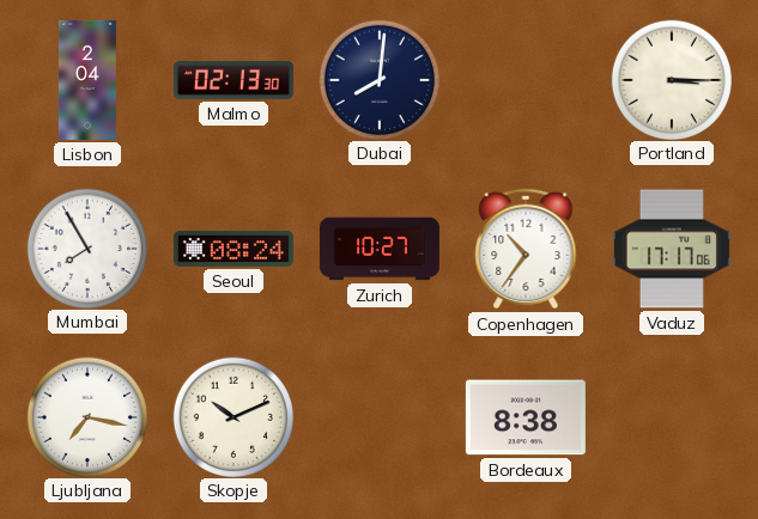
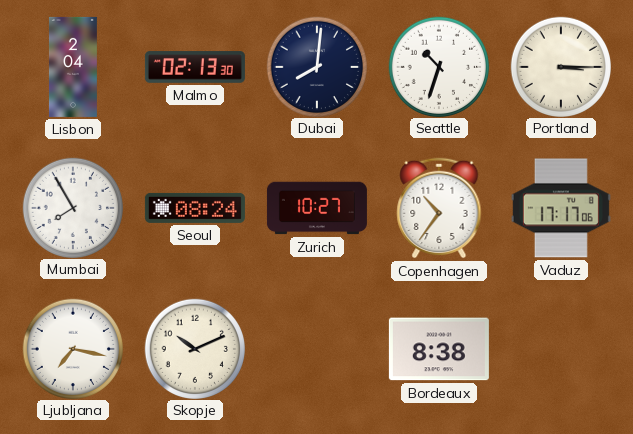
Seattle: none -> 10:33
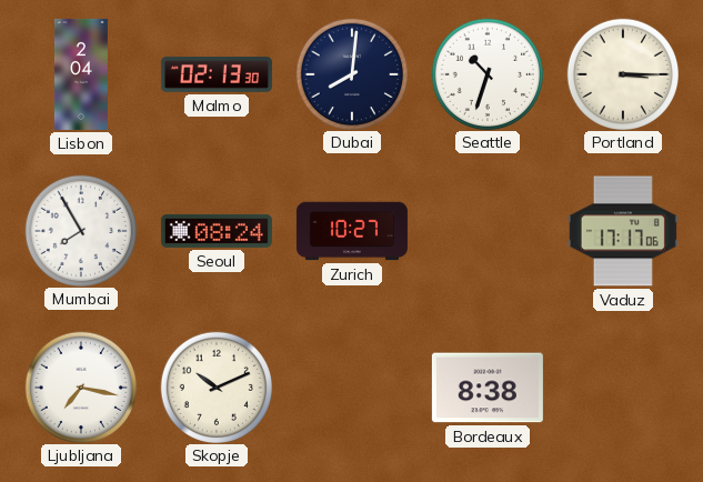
Copenhagen: 10:36 -> none
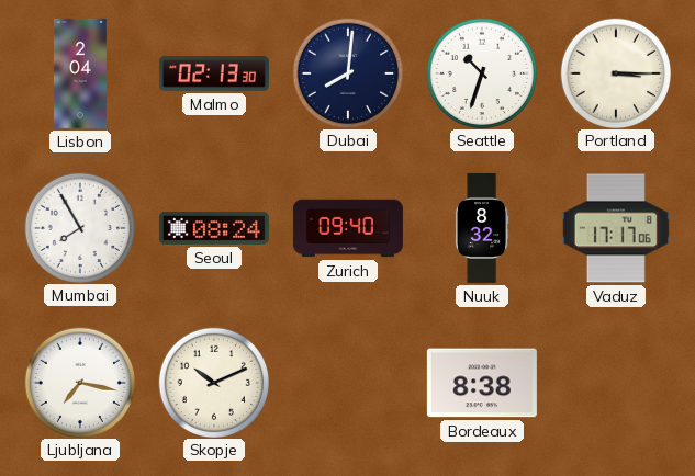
Zurich: 10:27 -> 09:40
Nuuk: none -> 8:32
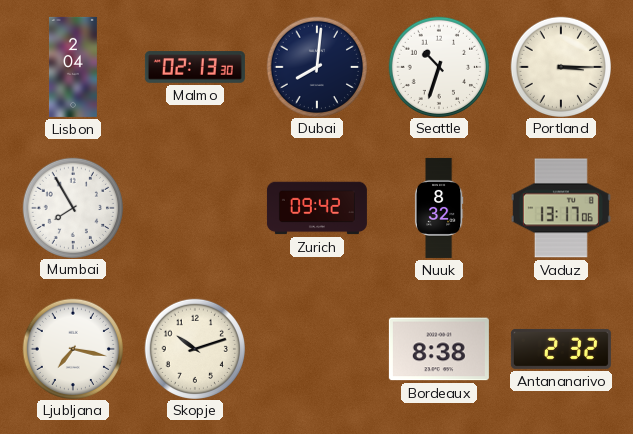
Seoul: 08:24 -> none
Zurich: 09:40 -> 09:42
Vaduz: 17:17 -> 13:17
Skopje: 10:11 -> 10:12
Antananarivo: none -> 2:32
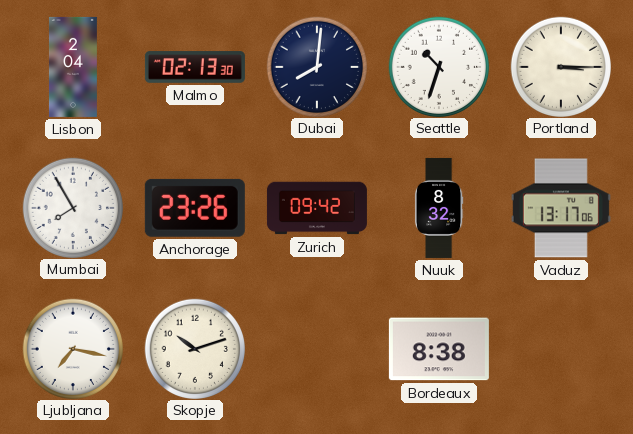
Anchorage: none -> 23:26
Antananarivo: 2:32 -> none
